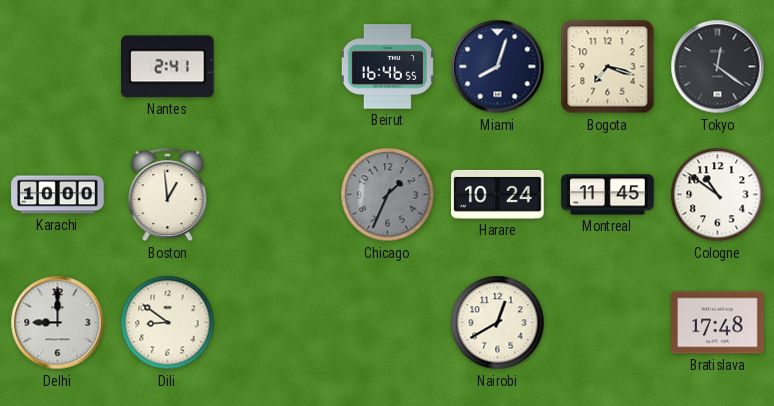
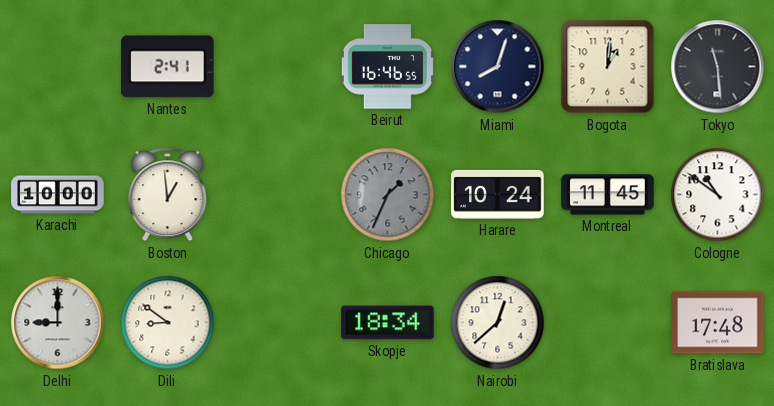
Bogota: 7:18 -> 1:01
Tokyo: 12:21 -> 11:29
Skopje: none -> 18:34
Nairobi: 12:40 -> 12:38
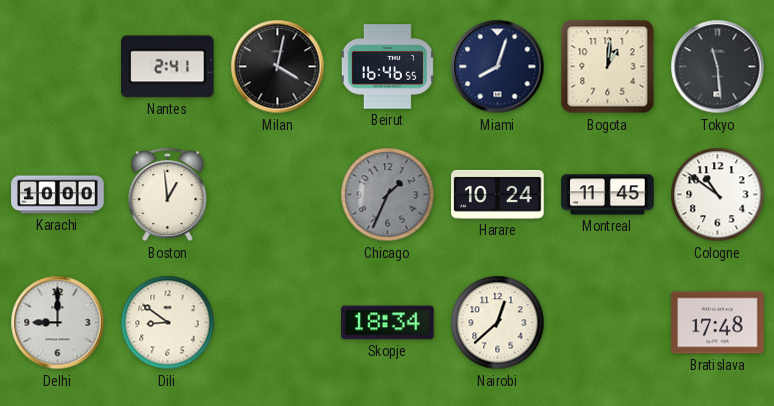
Milan: none -> 4:02
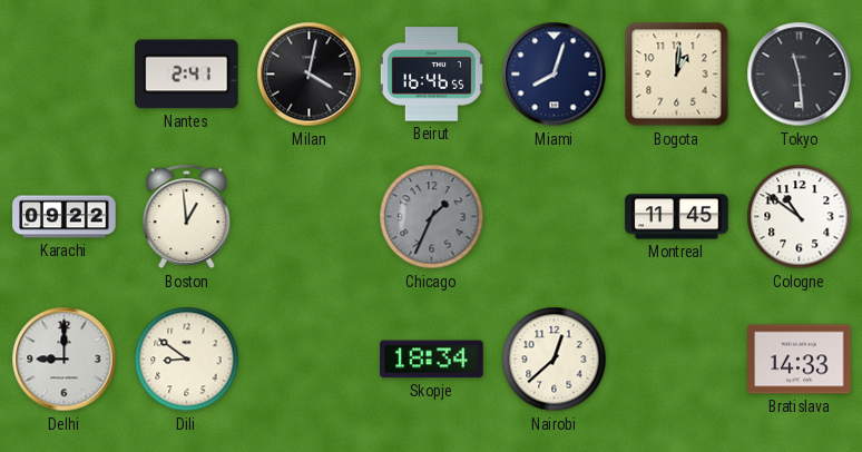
Karachi: 10:00 -> 09:22
Harare: 10:24 -> none
Bratislava: 17:48 -> 14:33
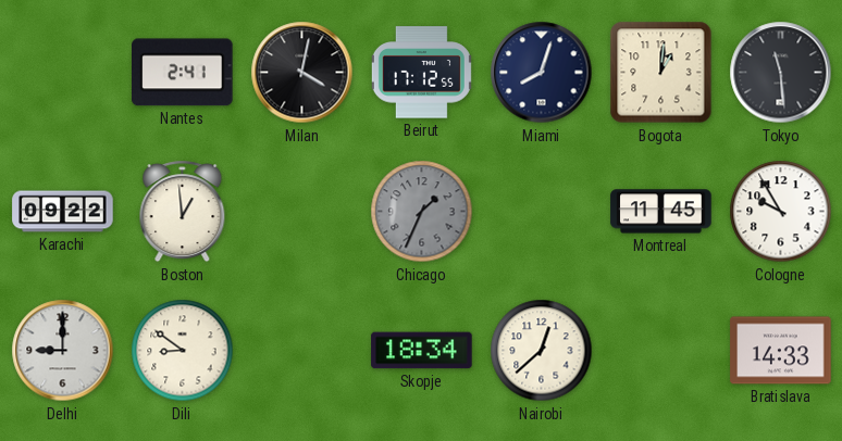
Beirut: 16:46 -> 17:12
Cologne: 10:51 -> 9:55
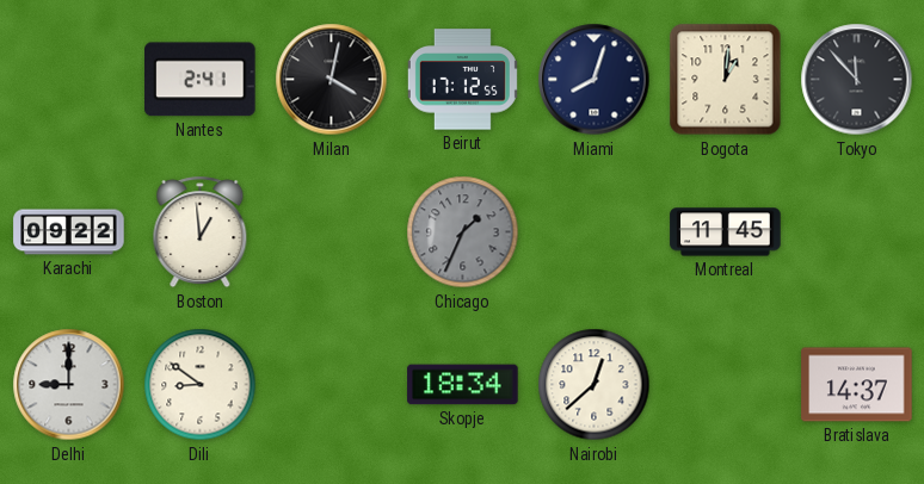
Tokyo: 11:29 -> 11:53
Cologne: 9:55 -> none
Bratislava: 14:33 -> 14:37
